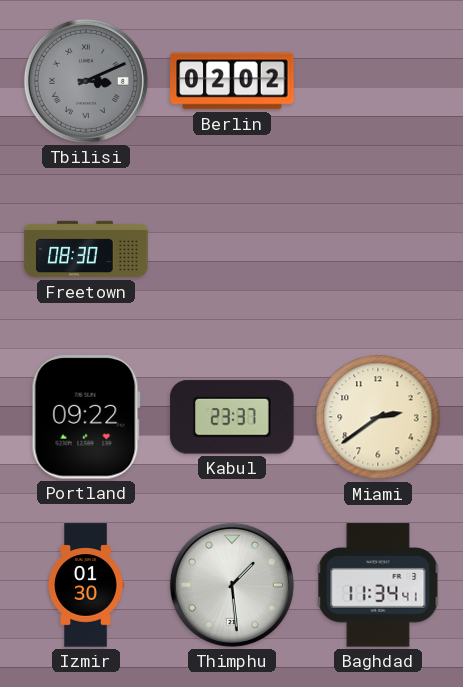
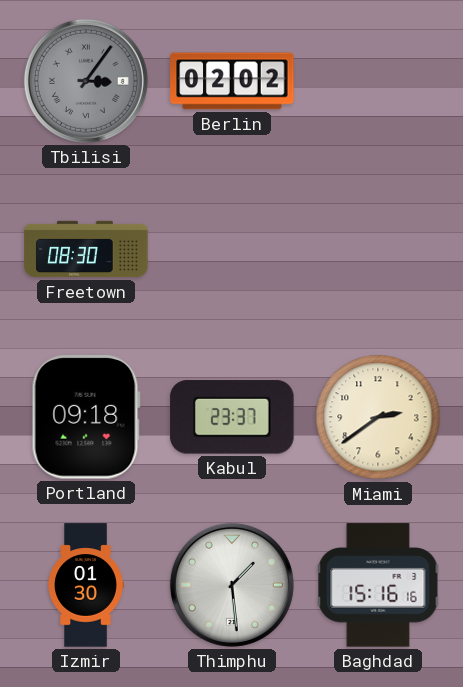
Tbilisi: 3:11 -> 3:06
Portland: 09:22 -> 09:18
Baghdad: 11:34 -> 15:16
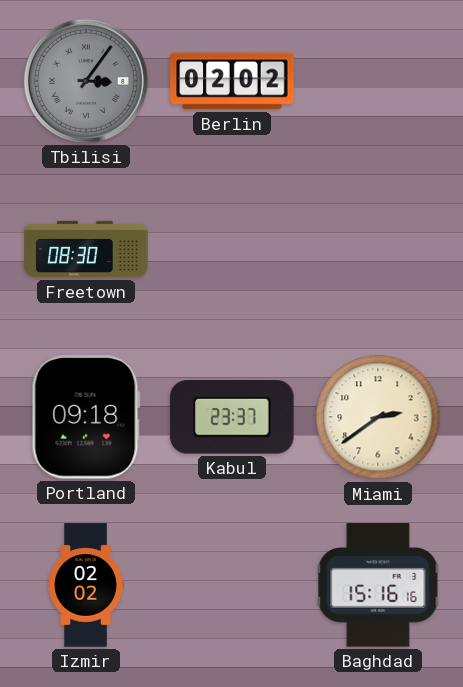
Izmir: 01:30 -> 02:02
Thimphu: 1:29 -> none
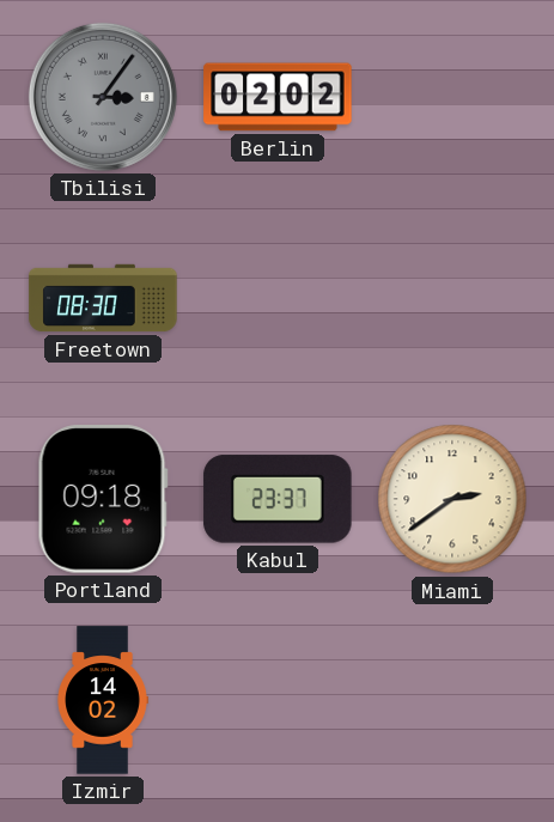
Izmir: 02:02 -> 14:02
Baghdad: 15:16 -> none
